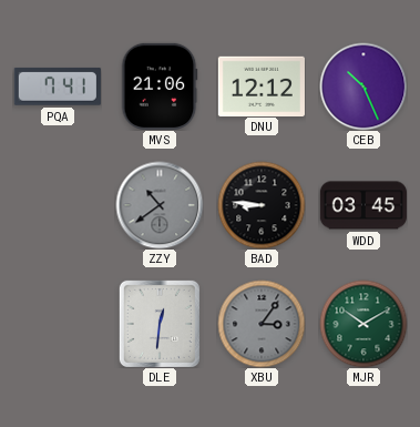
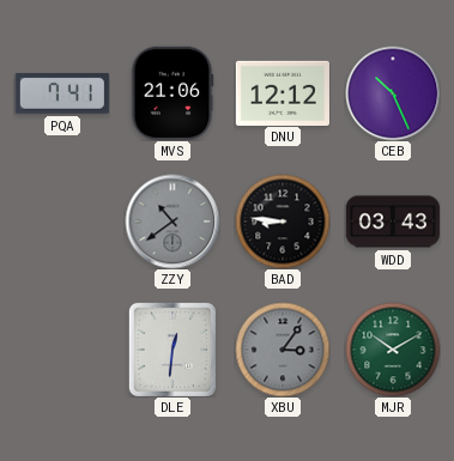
WDD: 03:45 -> 03:43
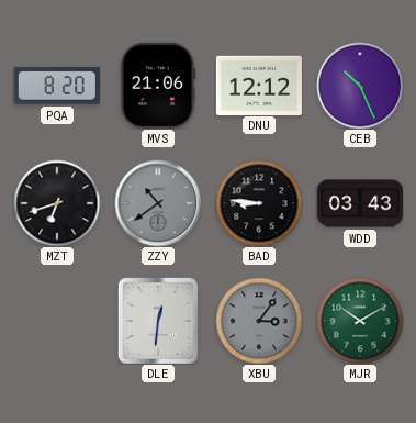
PQA: 7:41 -> 8:20
MZT: none -> 6:42
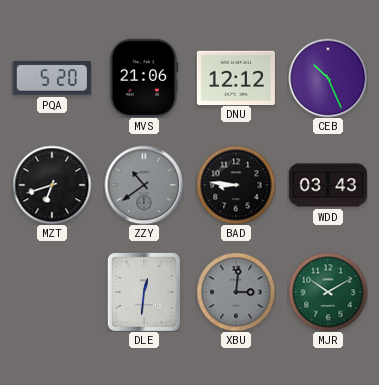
PQA: 8:20 -> 5:20
XBU: 3:06 -> 3:01
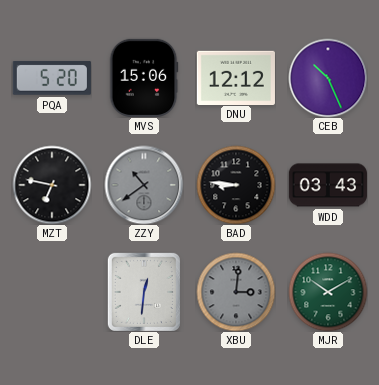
MVS: 21:06 -> 15:06
MZT: 6:42 -> 6:47
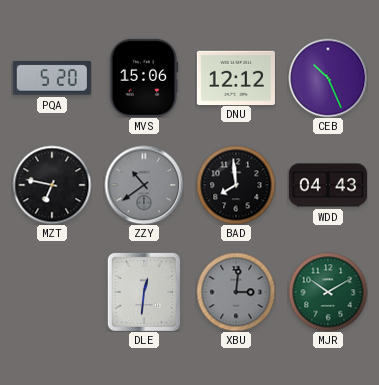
BAD: 8:46 -> 7:59
WDD: 03:43 -> 04:43
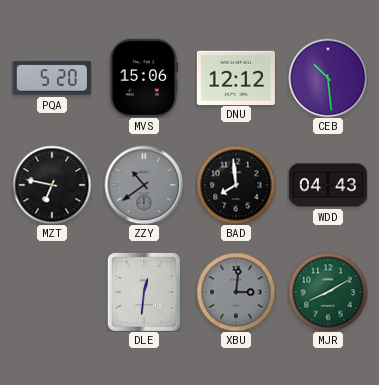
CEB: 10:26 -> 10:29
MJR: 10:10 -> 8:10
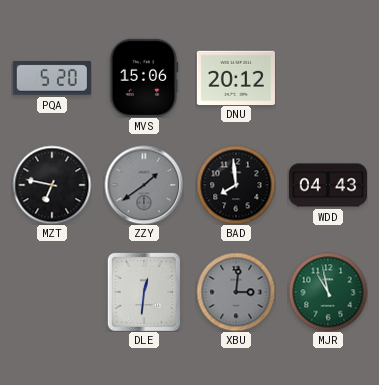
DNU: 12:12 -> 20:12
CEB: 10:29 -> none
ZZY: 10:39 -> 1:39
MJR: 8:10 -> 10:58
